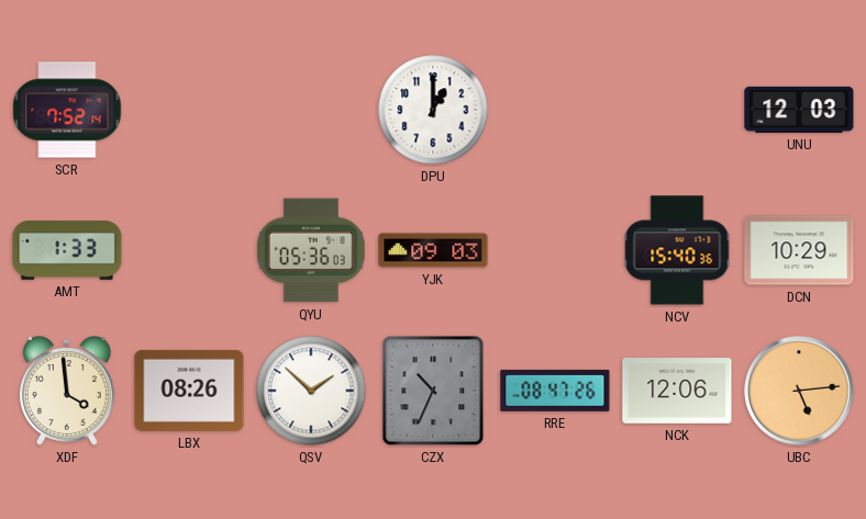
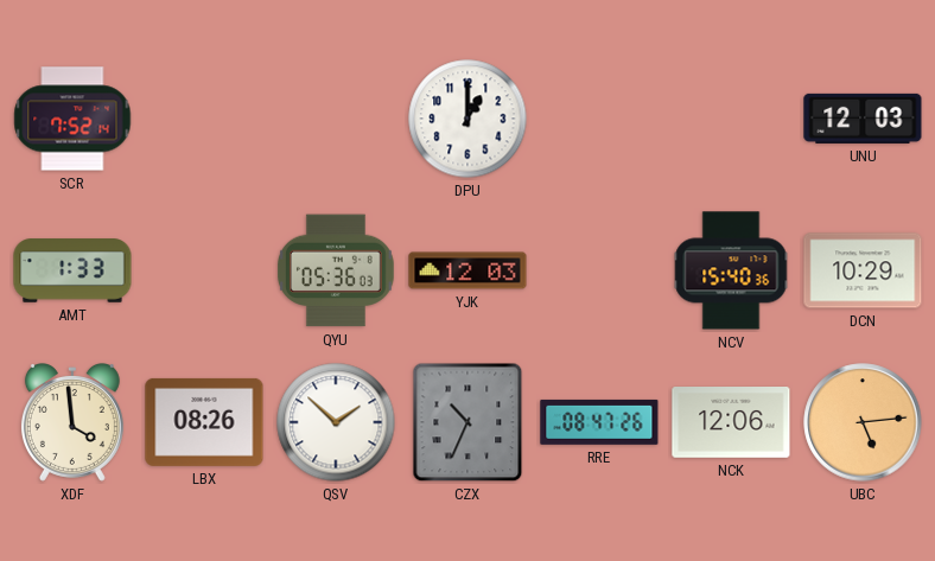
YJK: 09:03 -> 12:03
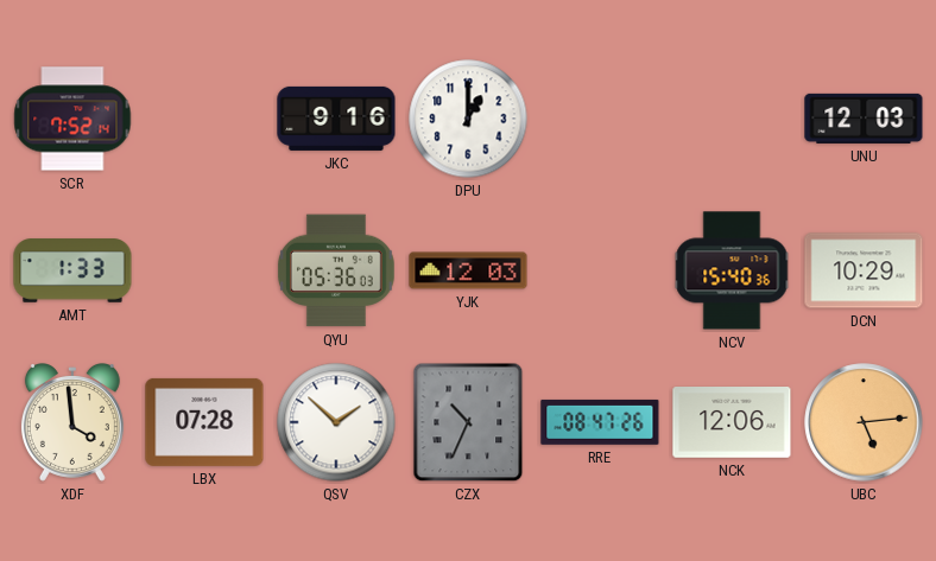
JKC: none -> 9:16
LBX: 08:26 -> 07:28
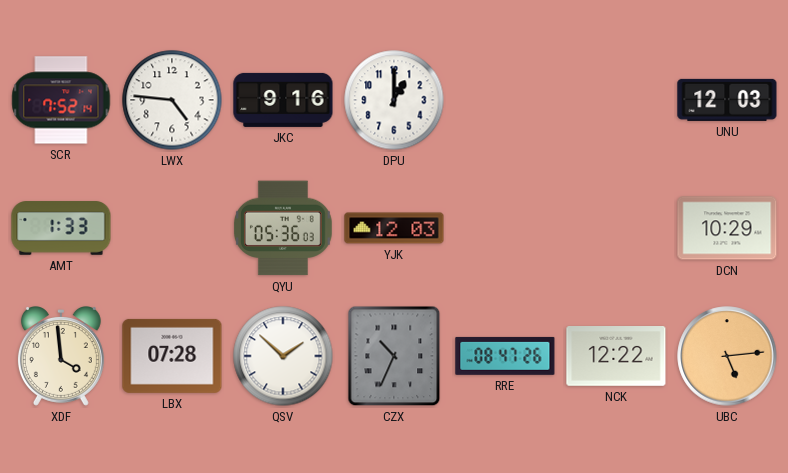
LWX: none -> 4:46
NCV: 15:40 -> none
NCK: 12:06 -> 12:22
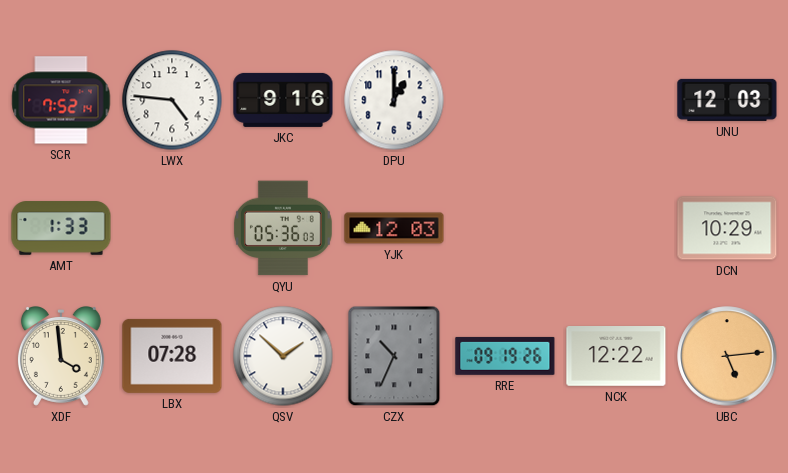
RRE: 08:47 -> 09:19
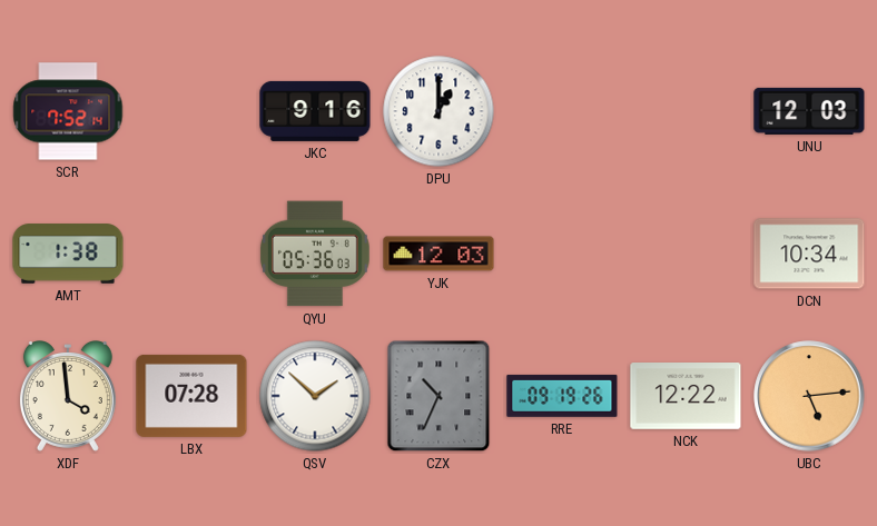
LWX: 4:46 -> none
AMT: 1:33 -> 1:38
DCN: 10:29 -> 10:34
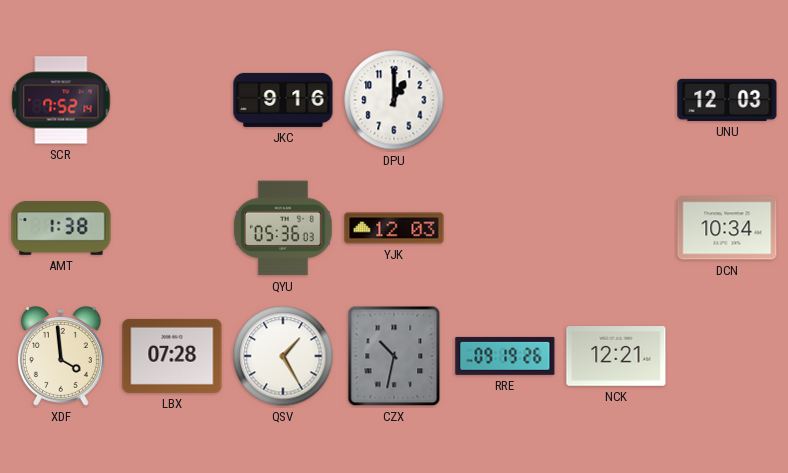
QSV: 1:52 -> 1:25
CZX: 10:34 -> 10:32
NCK: 12:22 -> 12:21
UBC: 5:14 -> none
